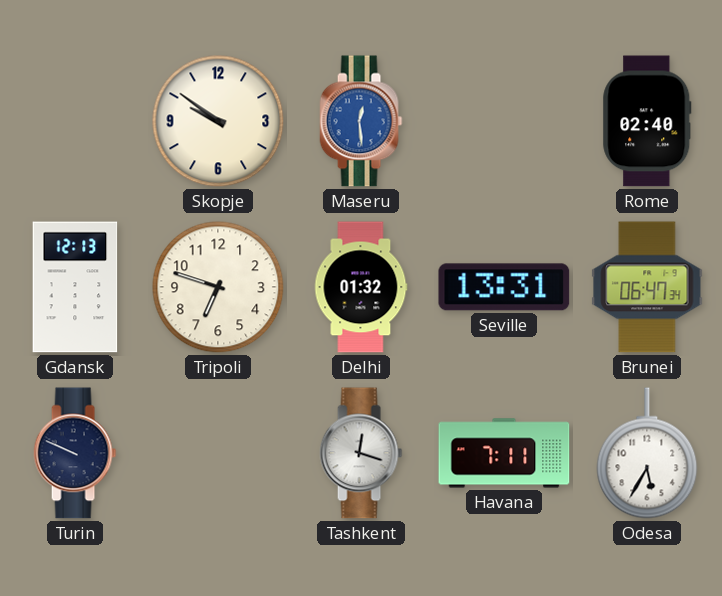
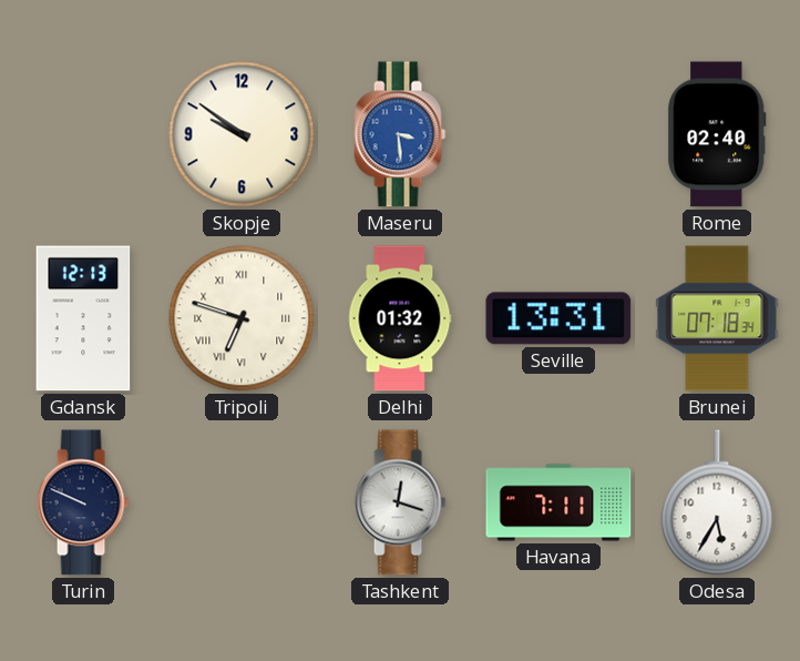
Maseru: 12:29 -> 3:29
Tripoli numerals: Arabic -> Roman
Brunei: 06:47 -> 07:18
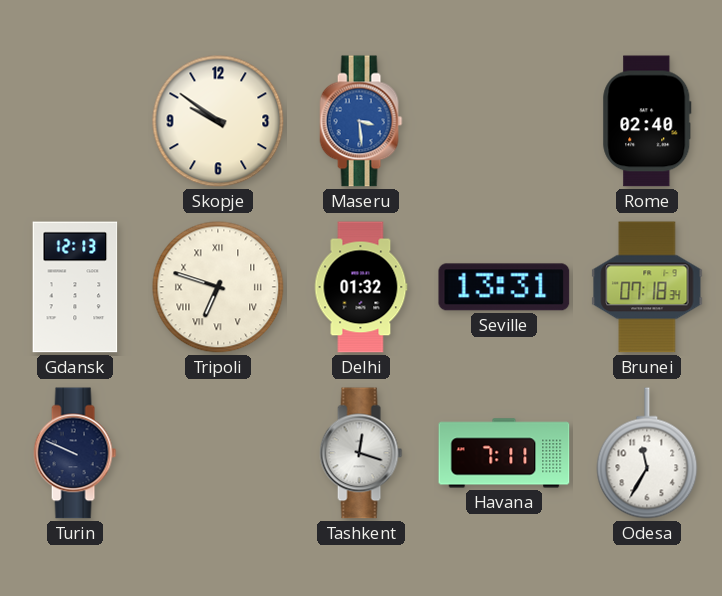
Odesa: 5:35 -> 11:35
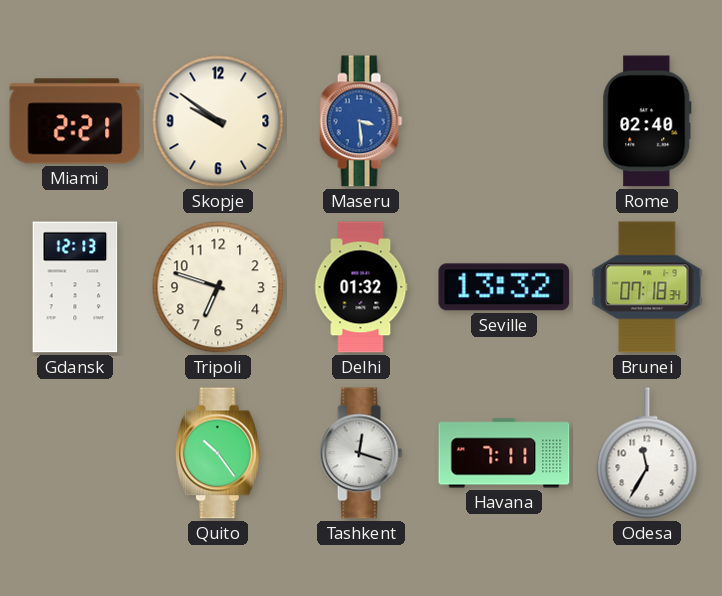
Miami: none -> 2:21
Tripoli numerals: Roman -> Arabic
Seville: 13:31 -> 13:32
Turin: 9:49 -> none
Quito: none -> 10:24
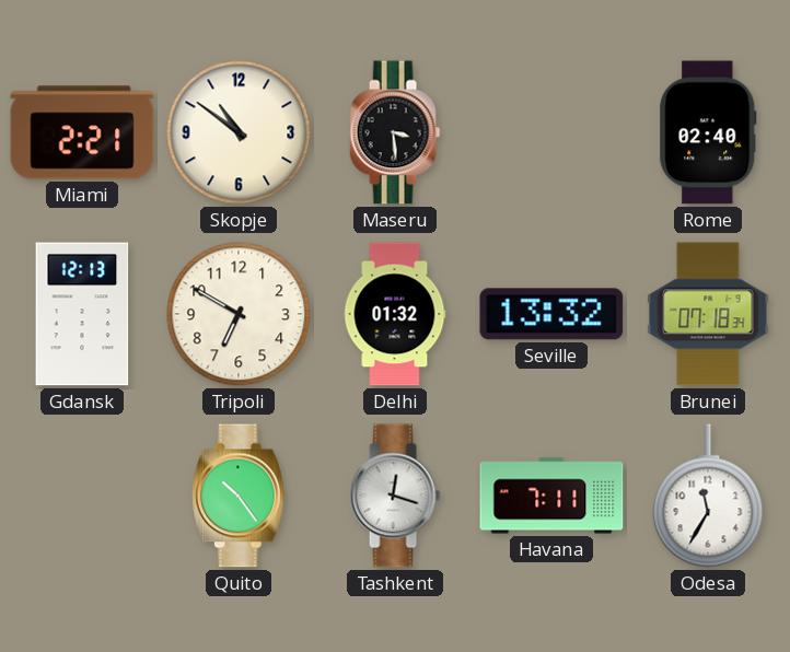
Skopje: 9:51 -> 10:51
Maseru dial: blue -> black
Tripoli: 6:48 -> 6:50
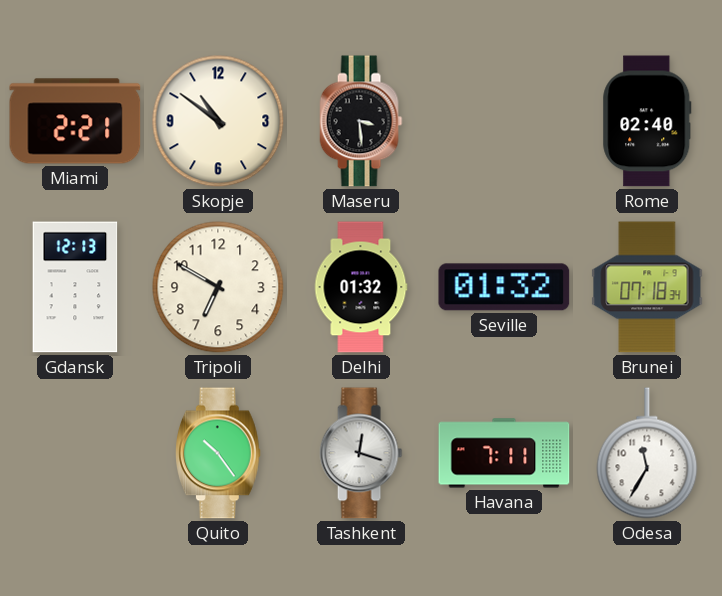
Seville: 13:32 -> 01:32
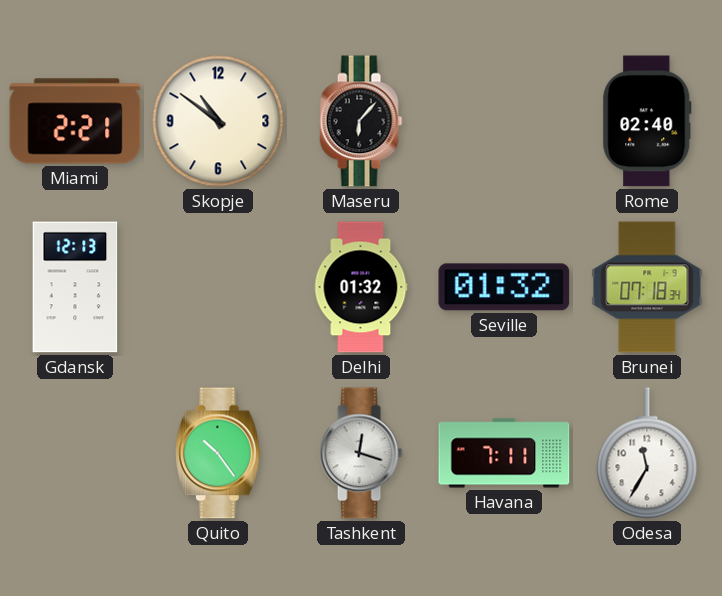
Maseru: 3:29 -> 6:07
Tripoli: 6:50 -> none
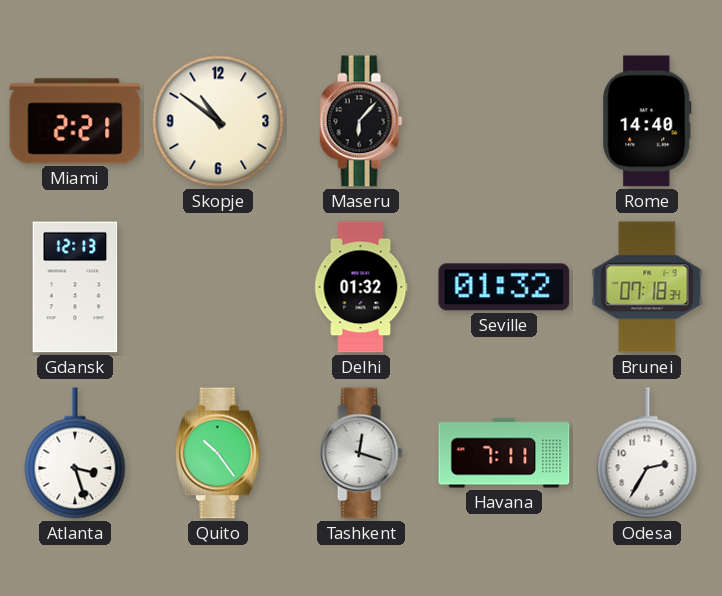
Rome: 02:40 -> 14:40
Atlanta: none -> 3:27
Odesa: 11:35 -> 2:35
